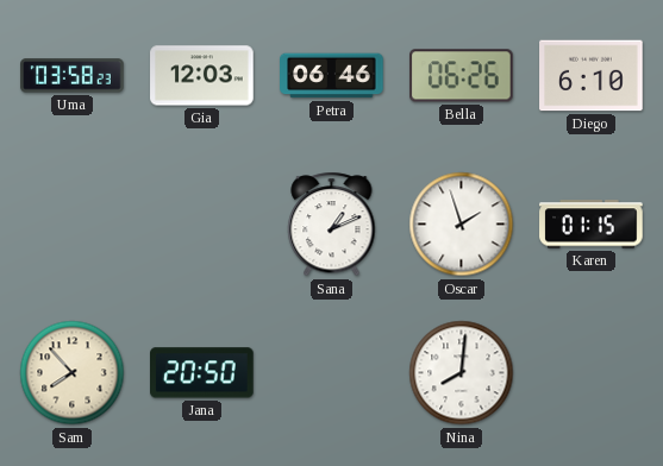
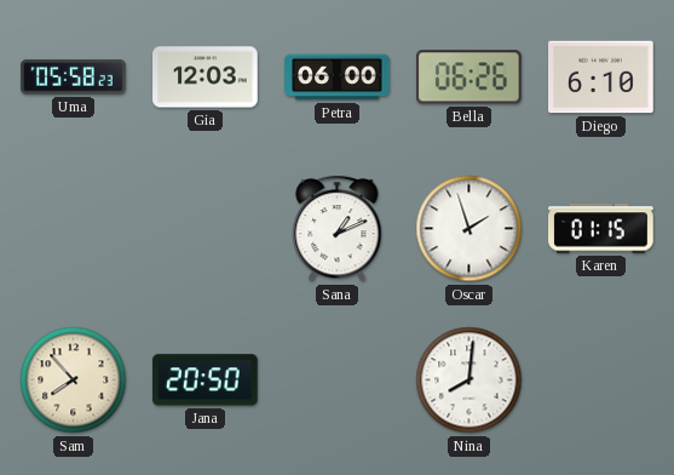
Uma: 03:58 -> 05:58
Petra: 06:46 -> 06:00
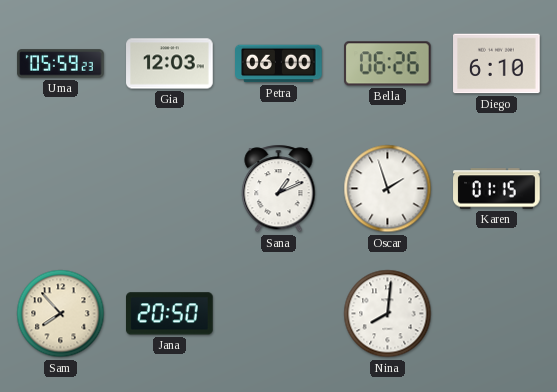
Uma: 05:58 -> 05:59
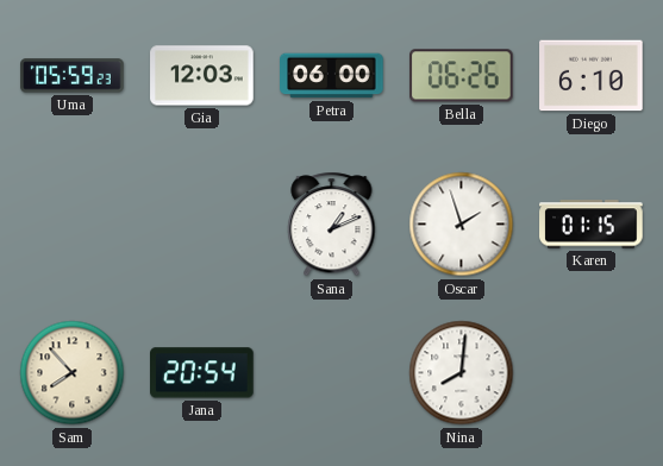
Jana: 20:50 -> 20:54
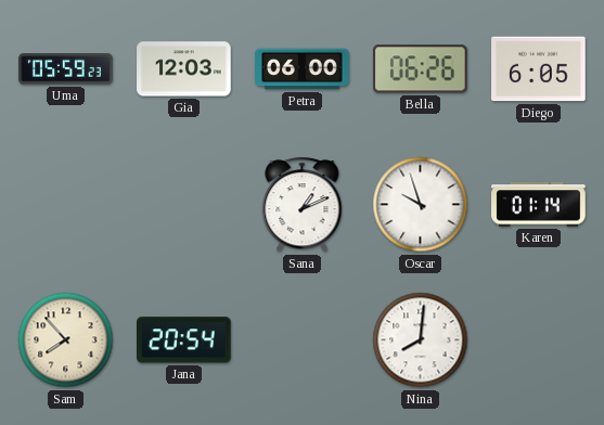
Diego: 6:10 -> 6:05
Oscar: 1:57 -> 9:57
Karen: 01:15 -> 01:14
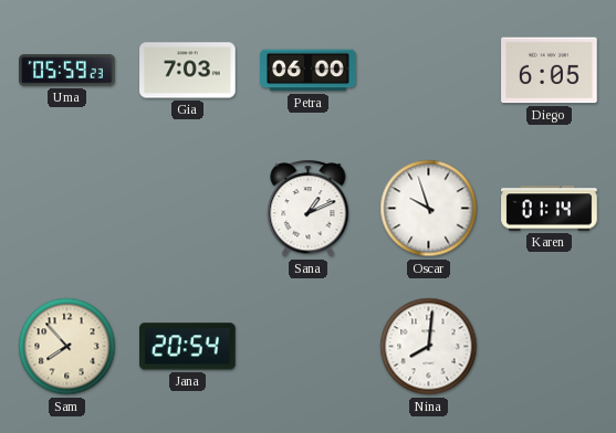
Gia: 12:03 -> 7:03
Bella: 06:26 -> none
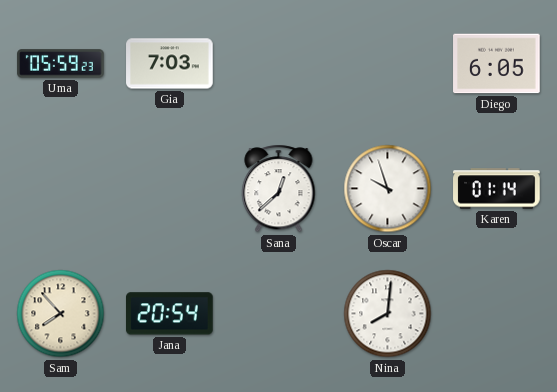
Petra: 06:00 -> none
Sana: 1:11 -> 12:38
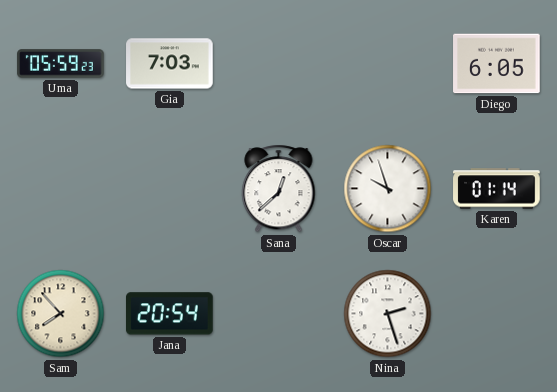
Nina: 8:01 -> 2:27
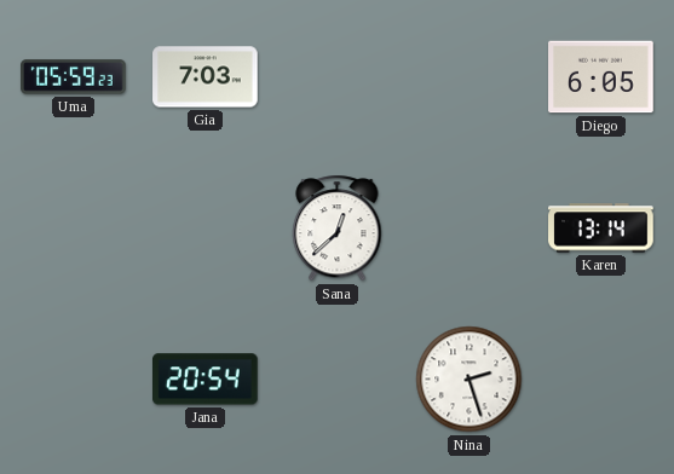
Oscar: 9:57 -> none
Karen: 01:14 -> 13:14
Sam: 7:53 -> none
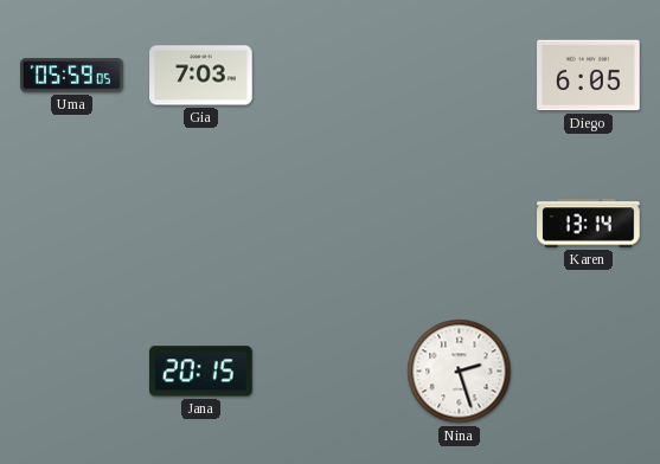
Uma: 05:59:23 -> 05:59:05
Sana: 12:38 -> none
Jana: 20:54 -> 20:15
